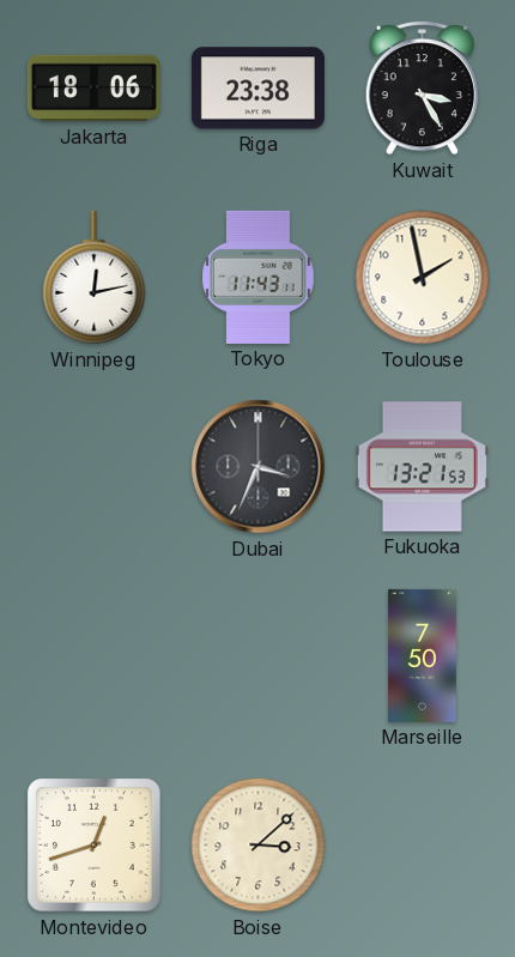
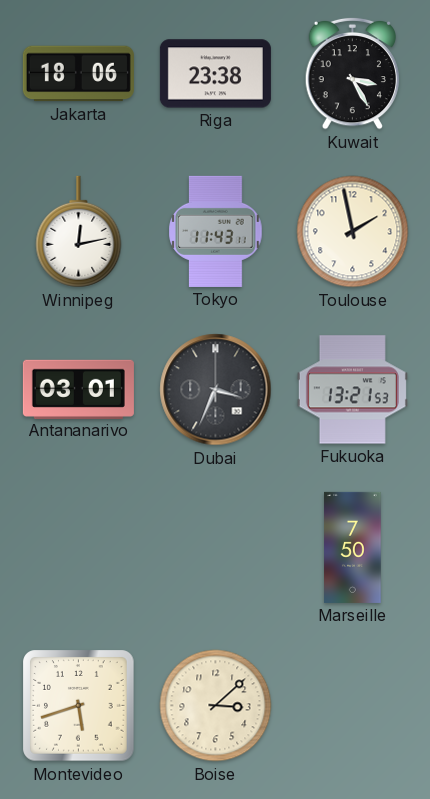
Antananarivo: none -> 03:01
Montevideo: 12:42 -> 5:42
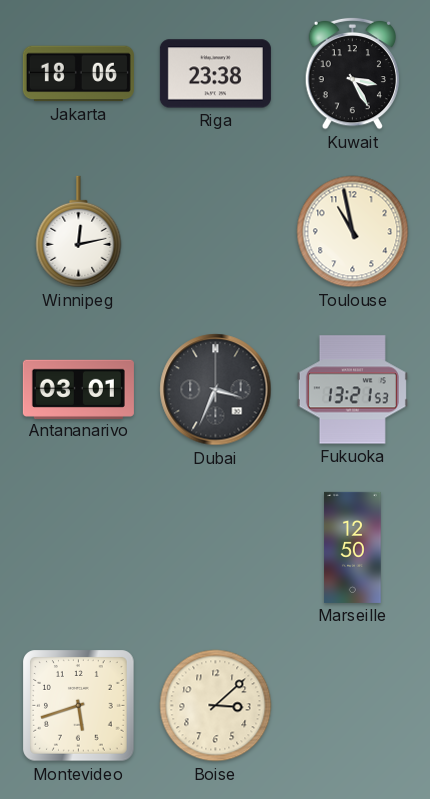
Tokyo: 11:43 -> none
Toulouse: 1:58 -> 10:58
Marseille: 7:50 -> 12:50
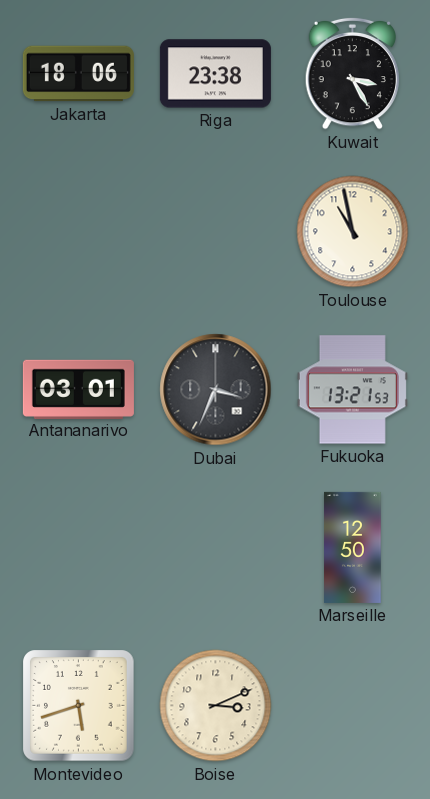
Winnipeg: 12:13 -> none
Boise: 3:08 -> 3:11
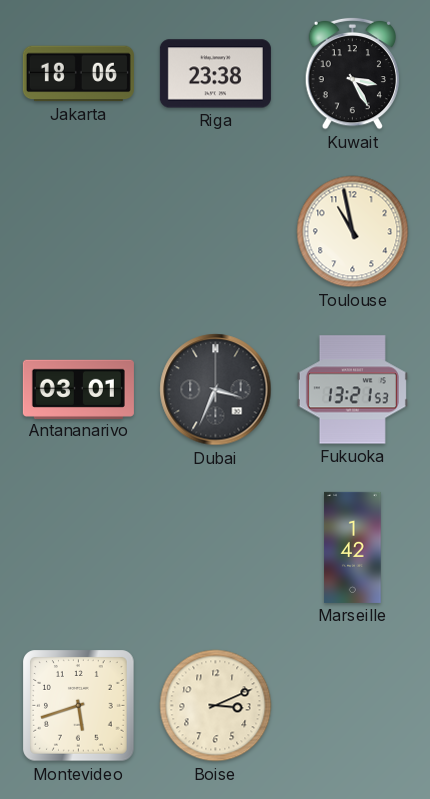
Marseille: 12:50 -> 1:42
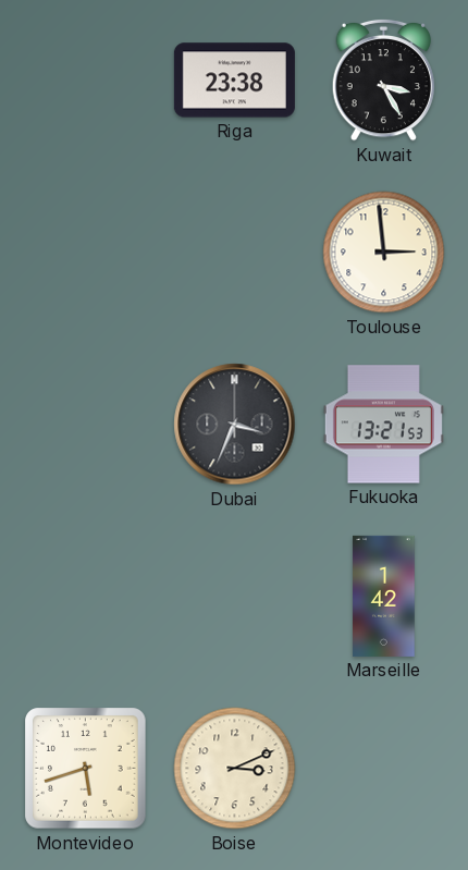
Jakarta: 18:06 -> none
Toulouse: 10:58 -> 2:59
Antananarivo: 03:01 -> none
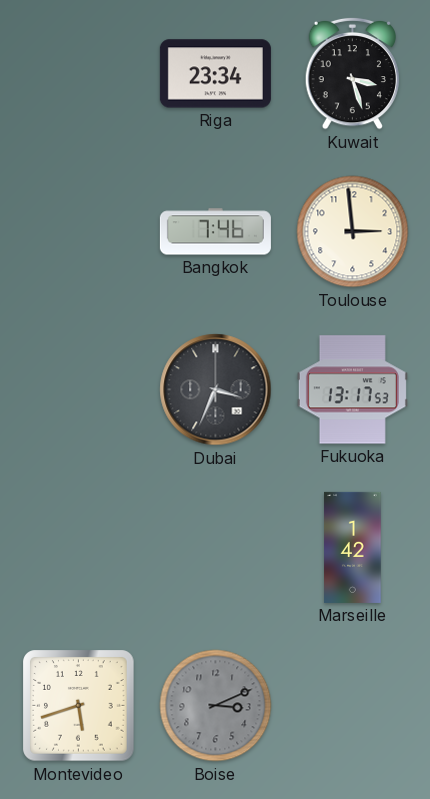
Riga: 23:38 -> 23:34
Kuwait: 3:25 -> 3:27
Bangkok: none -> 7:46
Fukuoka: 13:21 -> 13:17
Boise dial: cream -> grey
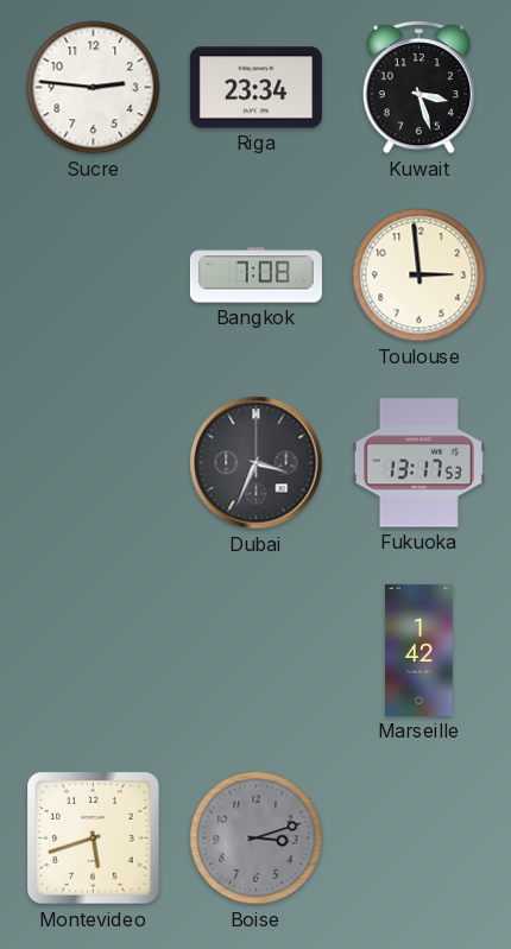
Sucre: none -> 2:46
Bangkok: 7:46 -> 7:08
Boise: 3:11 -> 3:12
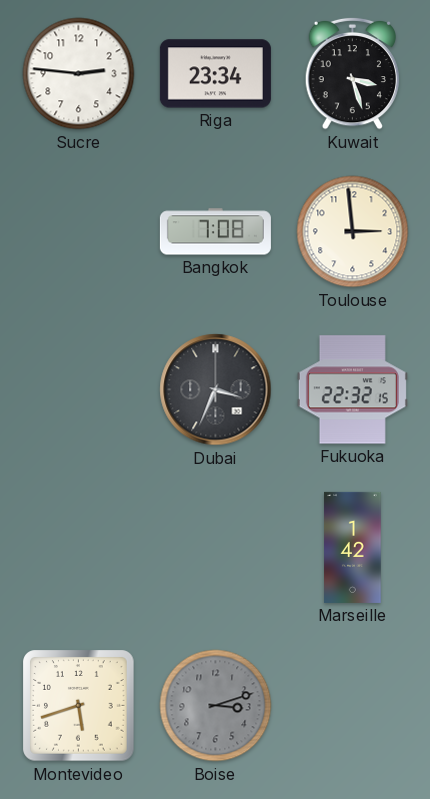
Fukuoka: 13:17 -> 22:32
